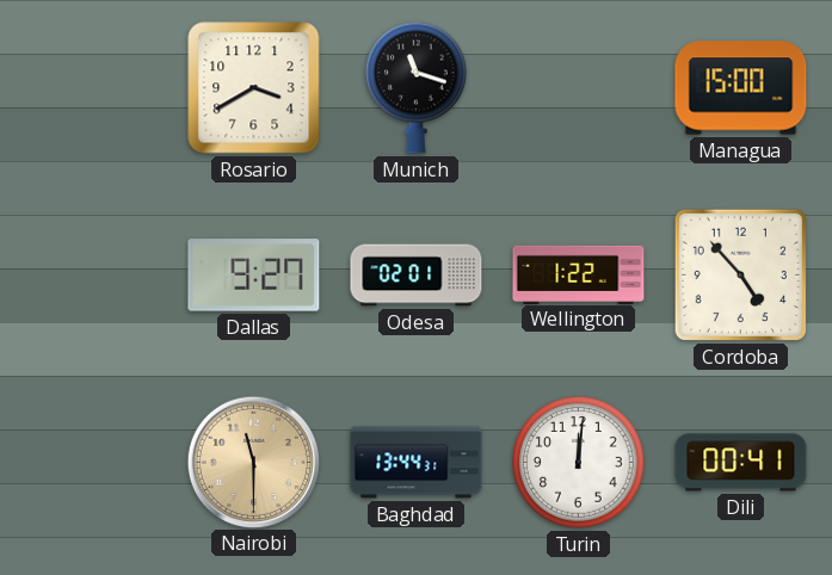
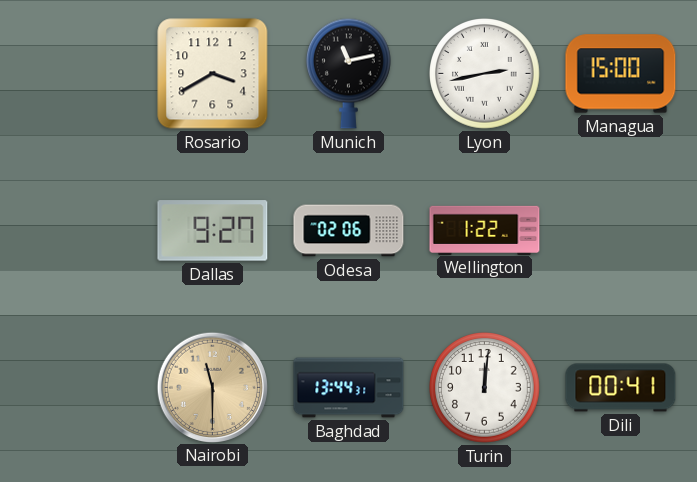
Munich: 11:18 -> 11:13
Lyon: none -> 2:43
Odesa: 02:01 -> 02:06
Cordoba: 4:53 -> none
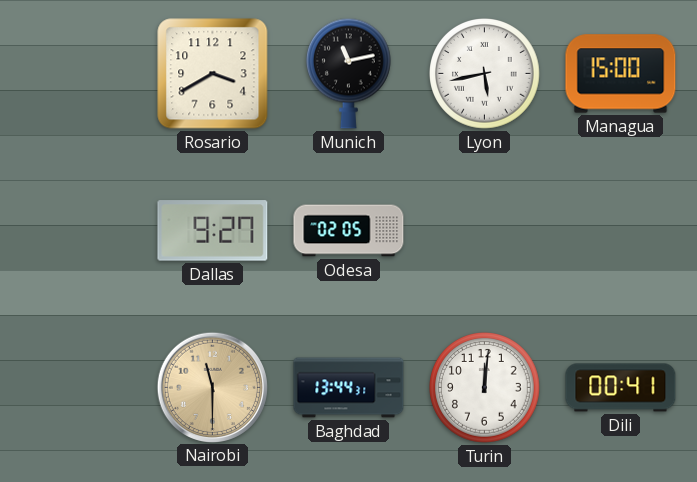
Lyon: 2:43 -> 5:43
Odesa: 02:06 -> 02:05
Wellington: 1:22 -> none
